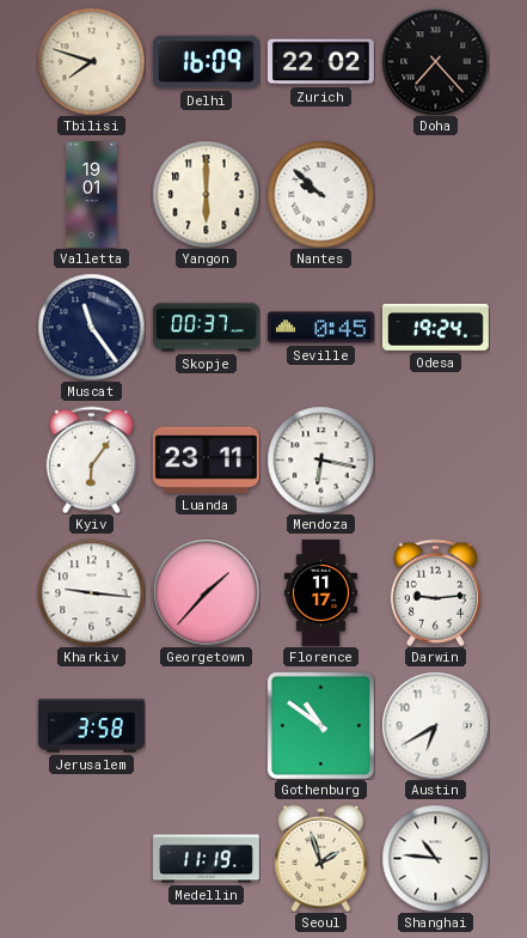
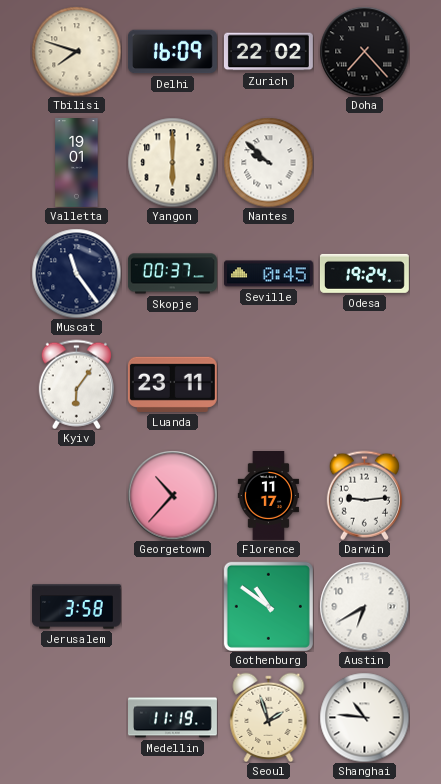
Mendoza: 6:17 -> none
Kharkiv: 9:16 -> none
Georgetown: 1:37 -> 10:37
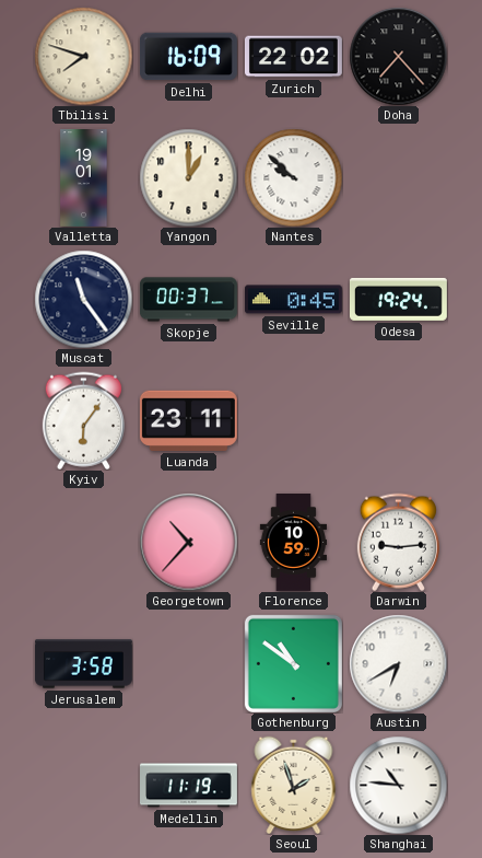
Yangon: 6:00 -> 1:00
Florence: 11:17 -> 10:59
